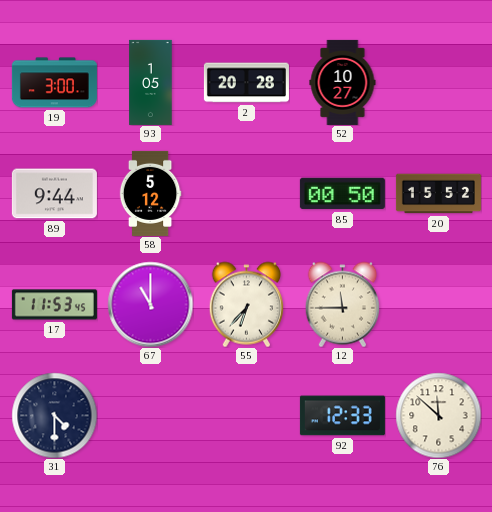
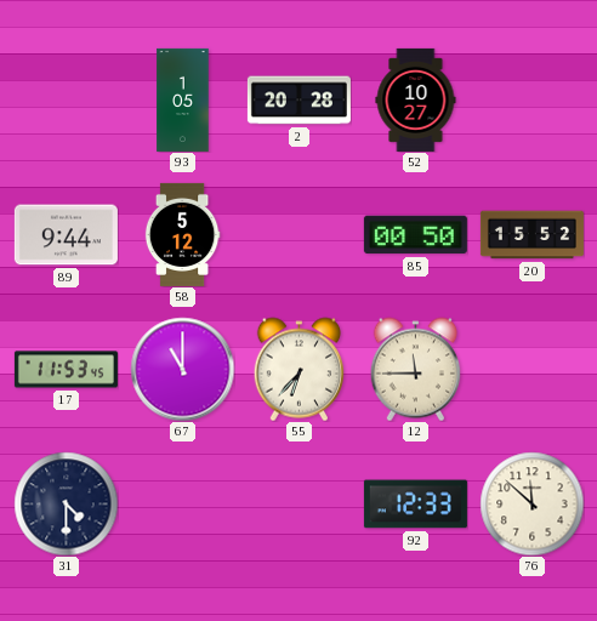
19: 3:00 -> none
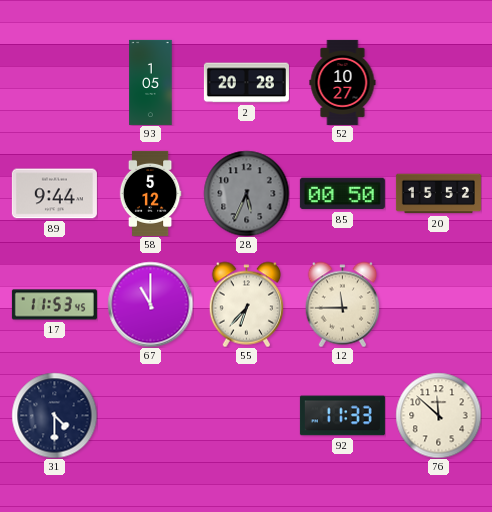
28: none -> 5:34
92: 12:33 -> 11:33
